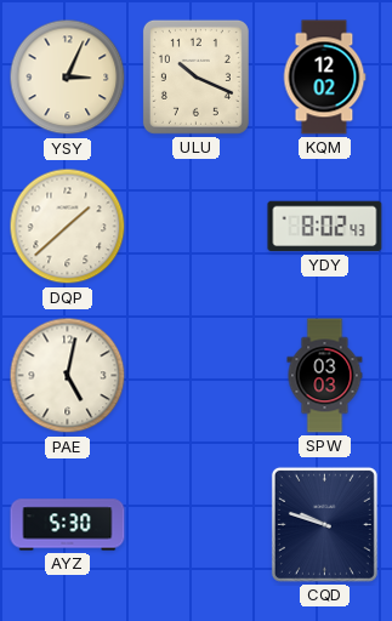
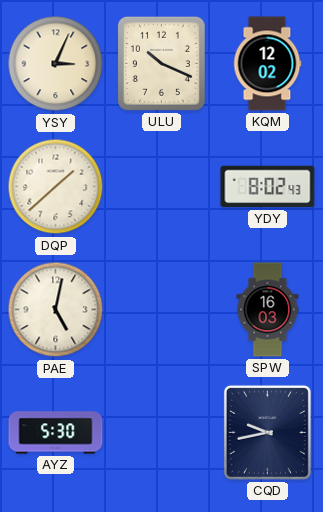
SPW: 03:03 -> 16:03
CQD: 9:48 -> 9:43
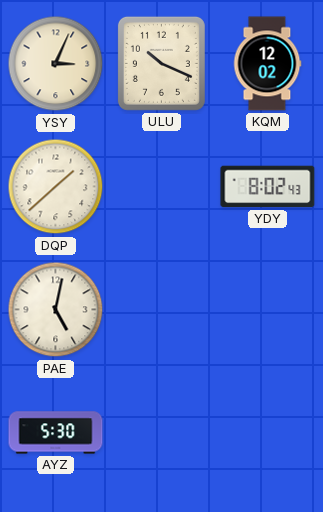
SPW: 16:03 -> none
CQD: 9:43 -> none
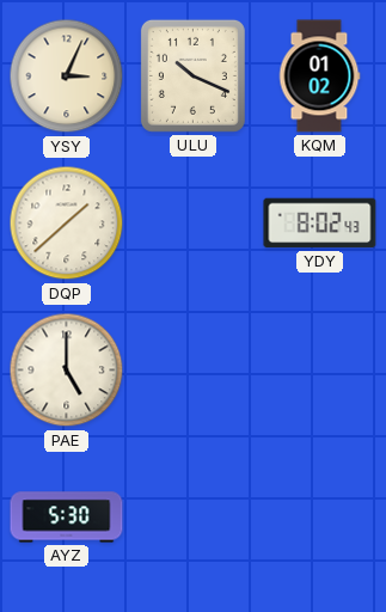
KQM: 12:02 -> 01:02
PAE: 5:02 -> 5:00
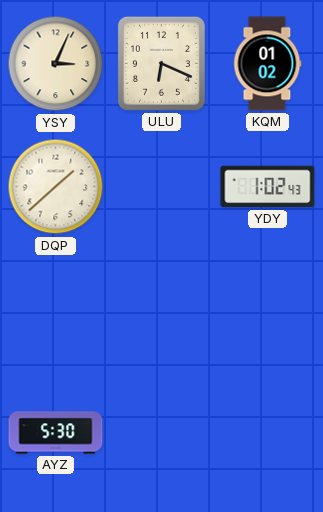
ULU: 10:19 -> 6:19
YDY: 8:02 -> 1:02
PAE: 5:00 -> none
